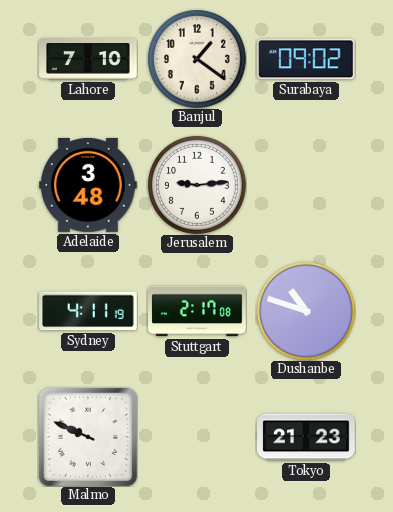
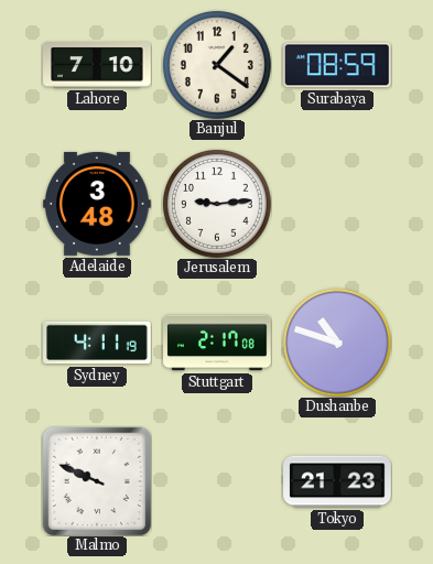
Surabaya: 09:02 -> 08:59
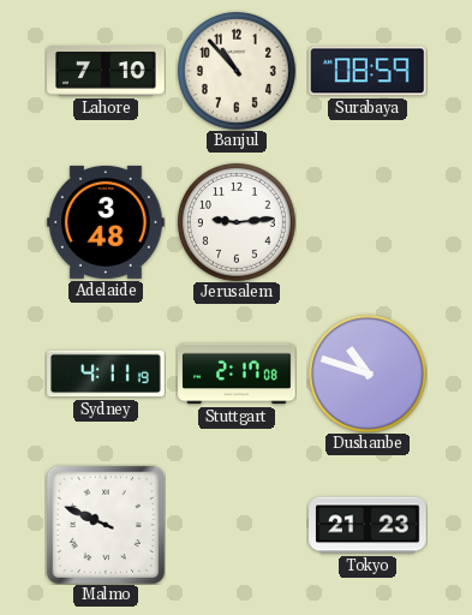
Banjul: 1:21 -> 10:53
